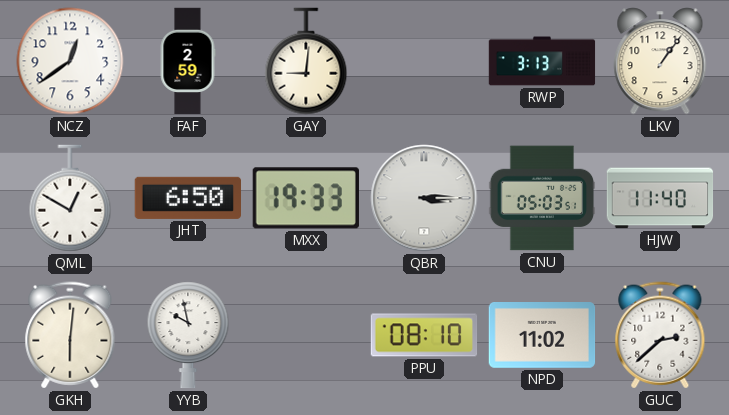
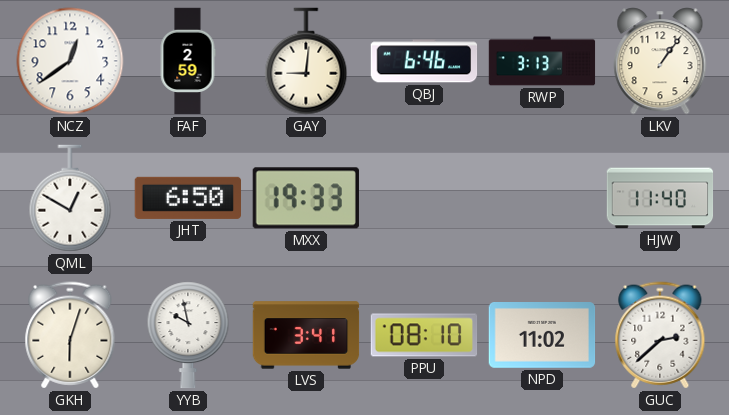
QBJ: none -> 6:46
QBR: 3:15 -> none
CNU: 05:03 -> none
GKH: 6:01 -> 6:03
LVS: none -> 3:41
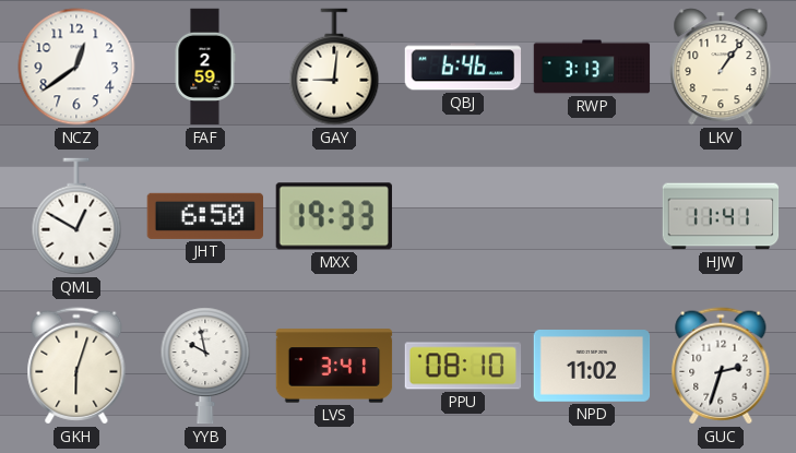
HJW: 11:40 -> 11:41
GUC: 2:38 -> 2:33
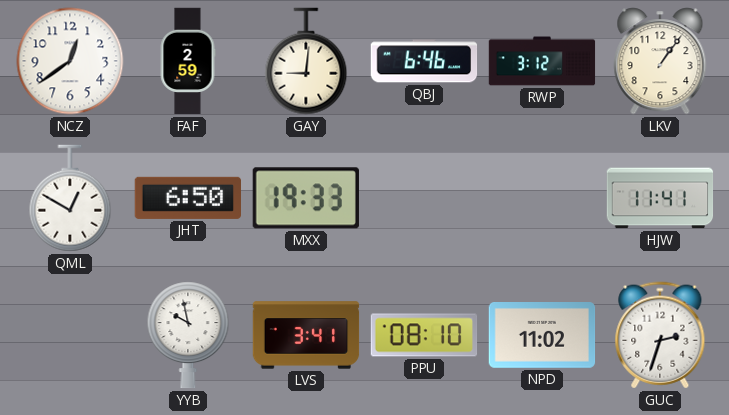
RWP: 3:13 -> 3:12
GKH: 6:03 -> none
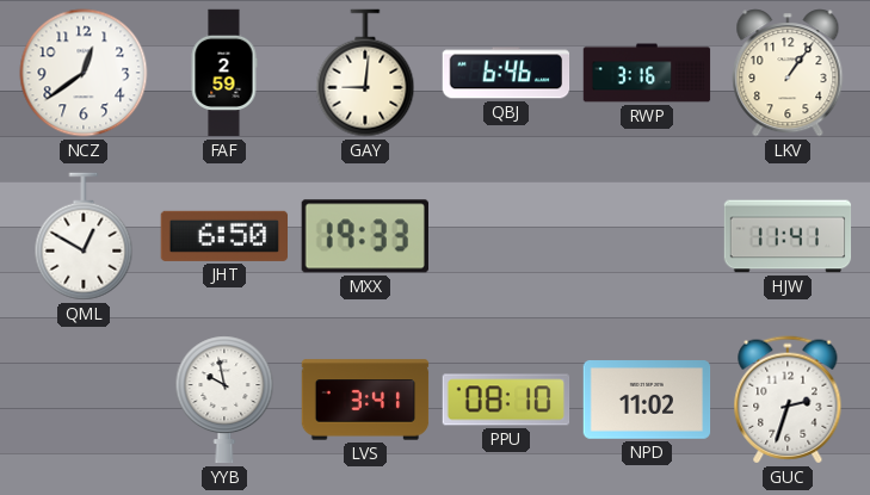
RWP: 3:12 -> 3:16
